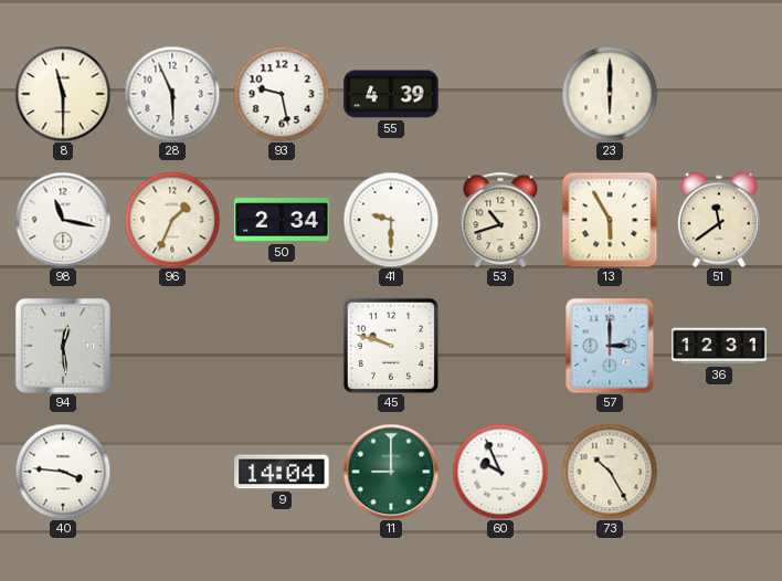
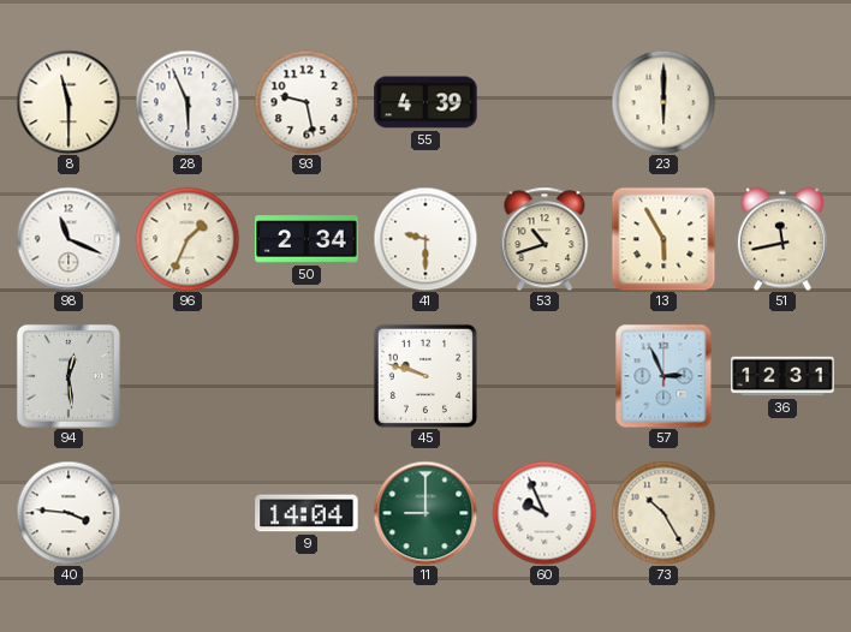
98: 11:17 -> 11:19
51: 11:39 -> 11:43
57: 3:00 -> 2:56
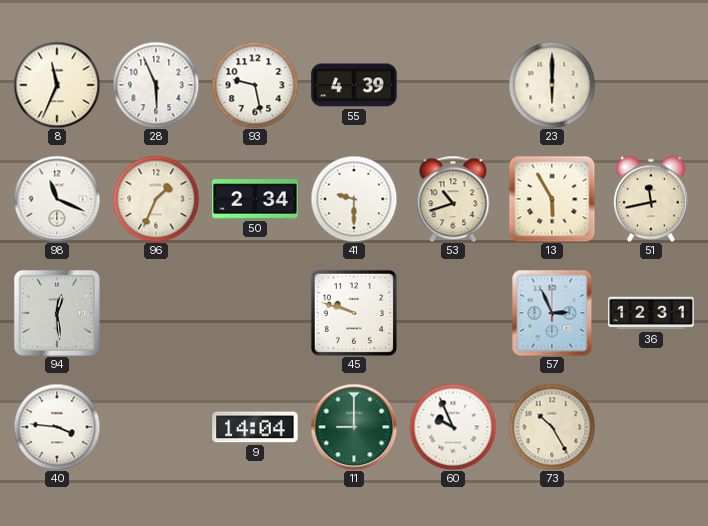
8: 11:30 -> 11:34
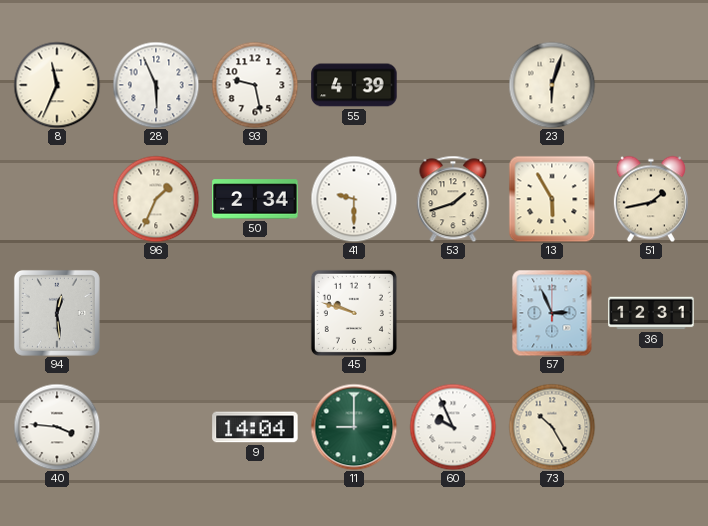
23: 6:00 -> 6:03
98: 11:19 -> none
53: 10:42 -> 1:42
51: 11:43 -> 1:43
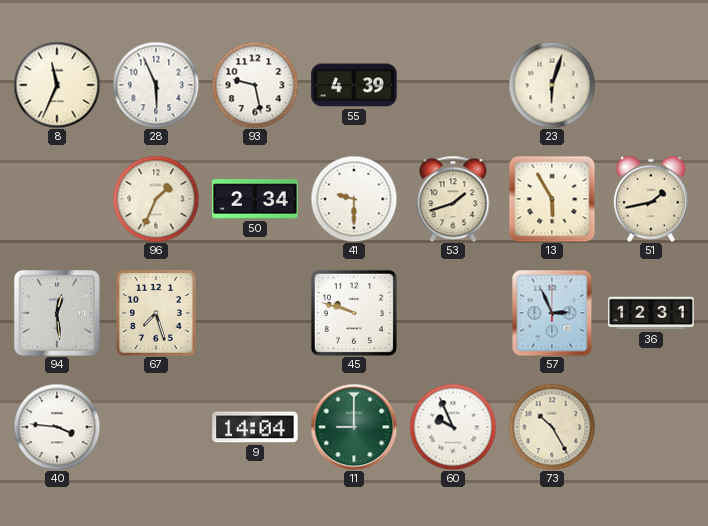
67: none -> 7:27
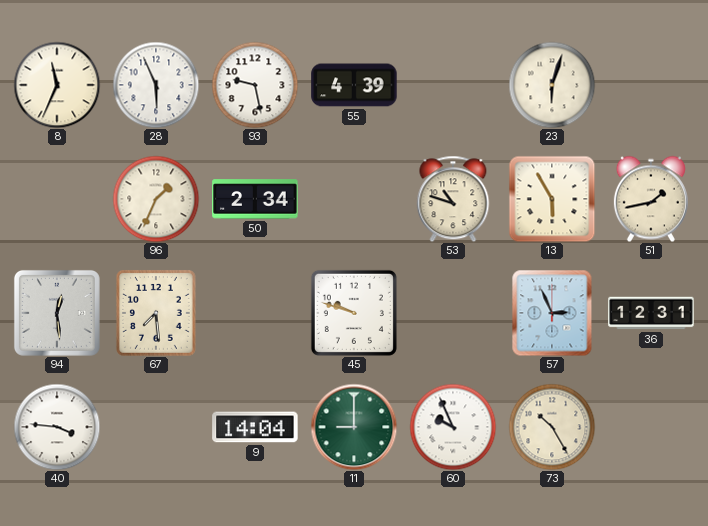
41: 9:30 -> none
53: 1:42 -> 10:48
67: 7:27 -> 7:29
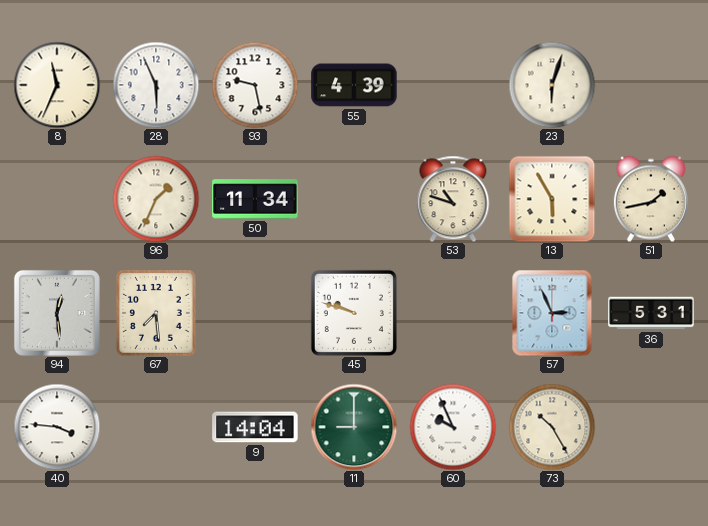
50: 2:34 -> 11:34
36: 12:31 -> 5:31
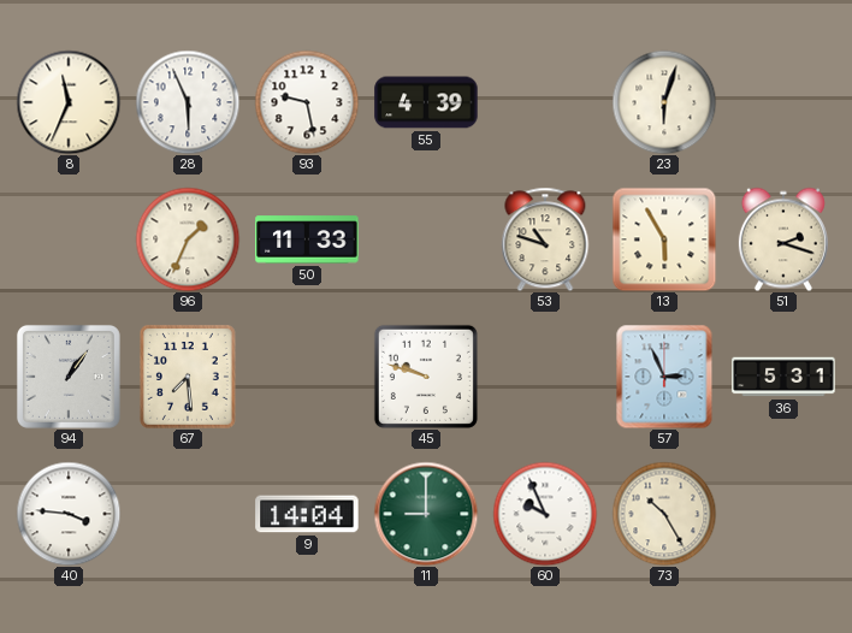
50: 11:34 -> 11:33
51: 1:43 -> 2:18
94: 12:29 -> 1:06
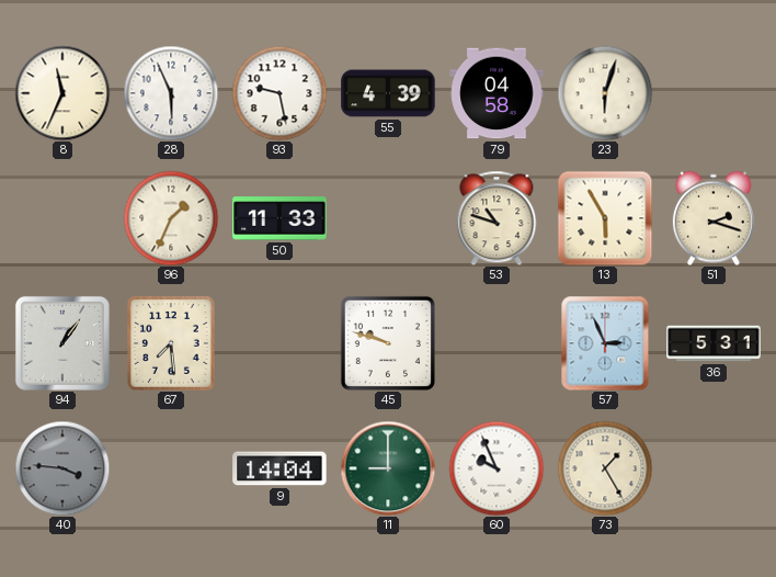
79: none -> 04:58
40 dial: white -> grey
73: 10:25 -> 1:25
